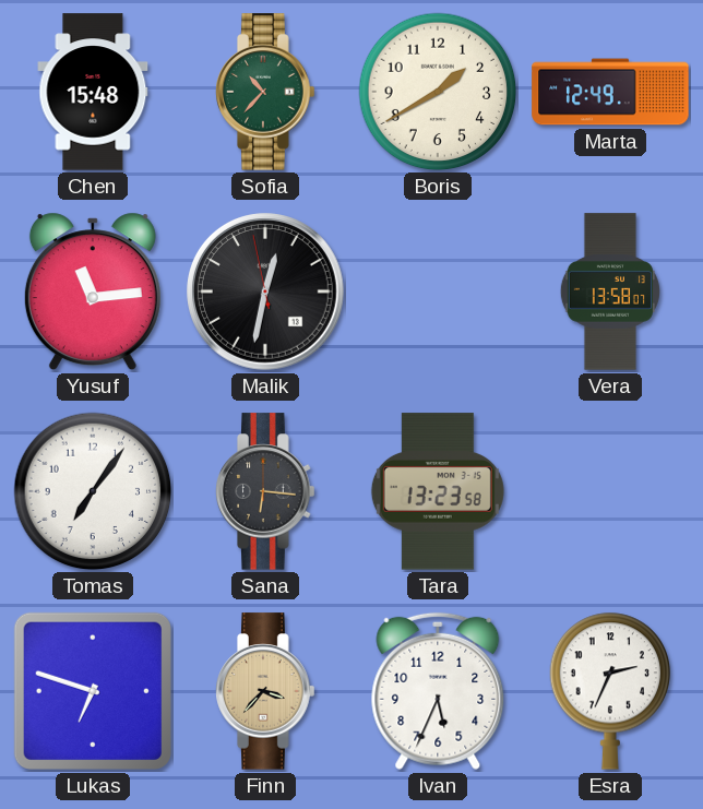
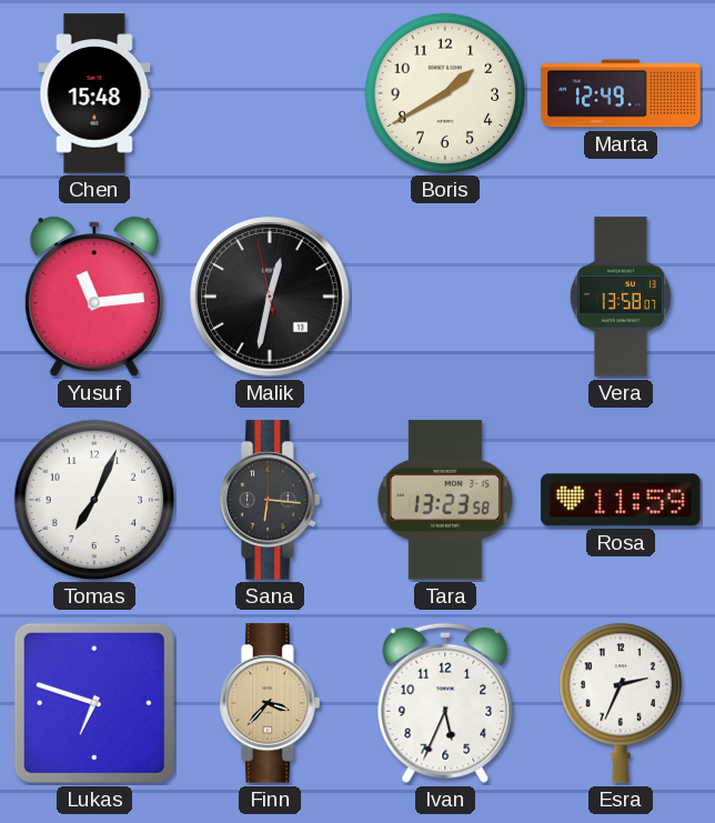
Sofia: 10:37 -> none
Tomas: 7:06 -> 7:04
Rosa: none -> 11:59
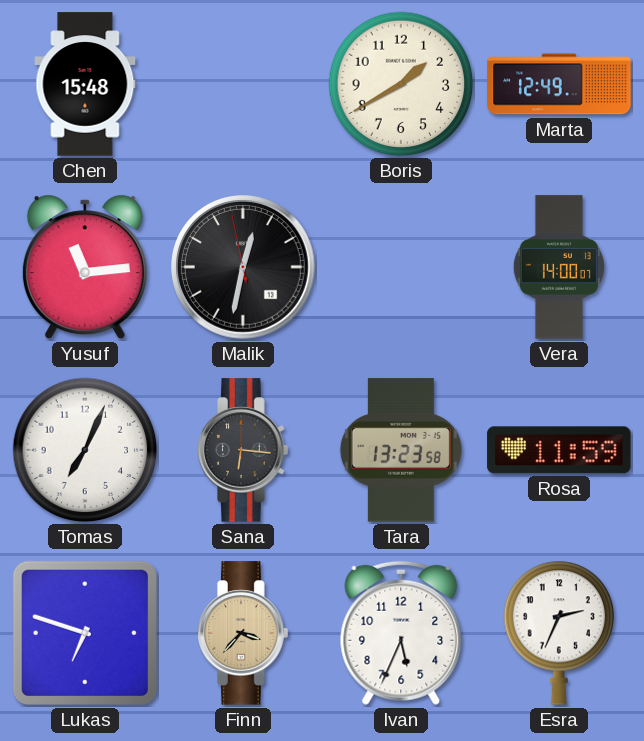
Vera: 13:58 -> 14:00
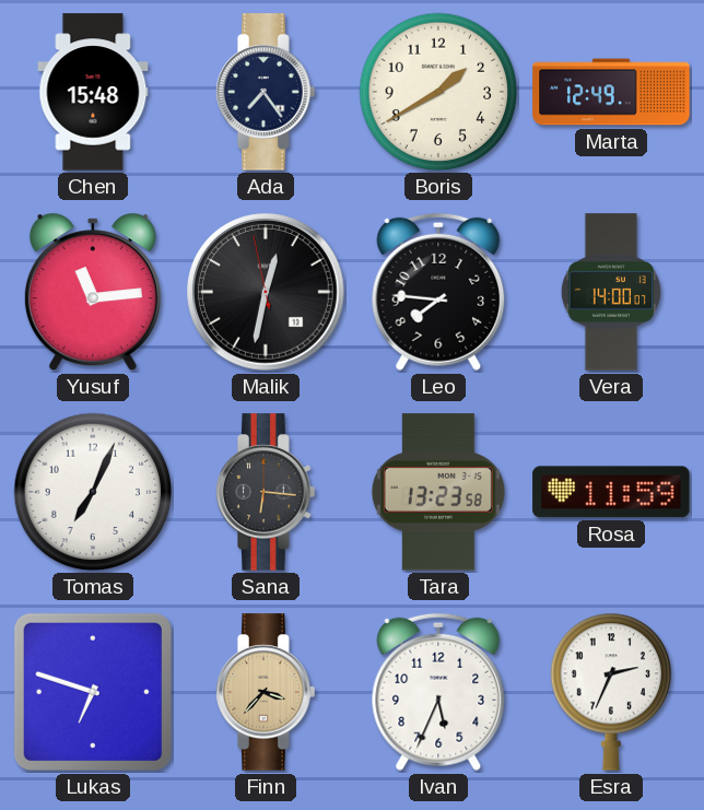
Ada: none -> 7:24
Leo: none -> 7:46
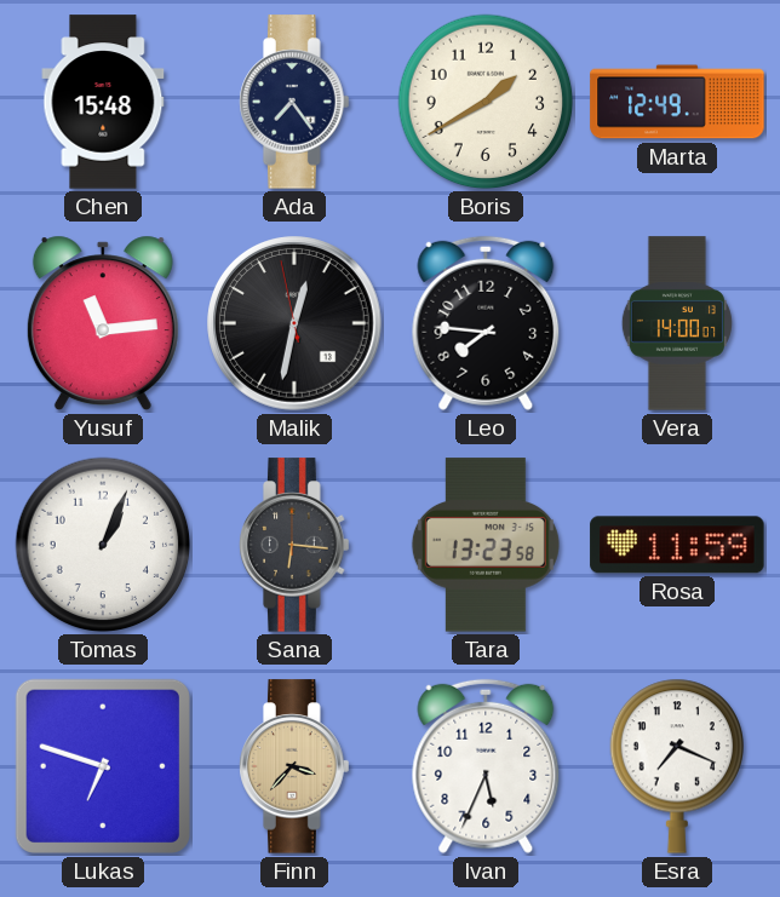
Tomas: 7:04 -> 1:04
Esra: 2:34 -> 7:19
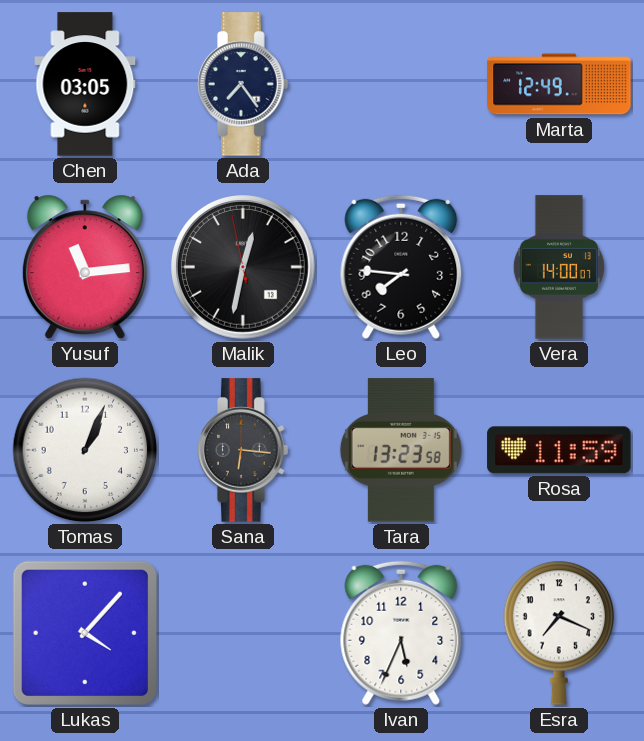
Chen: 15:48 -> 03:05
Boris: 1:40 -> none
Lukas: 6:48 -> 4:07
Finn: 3:37 -> none
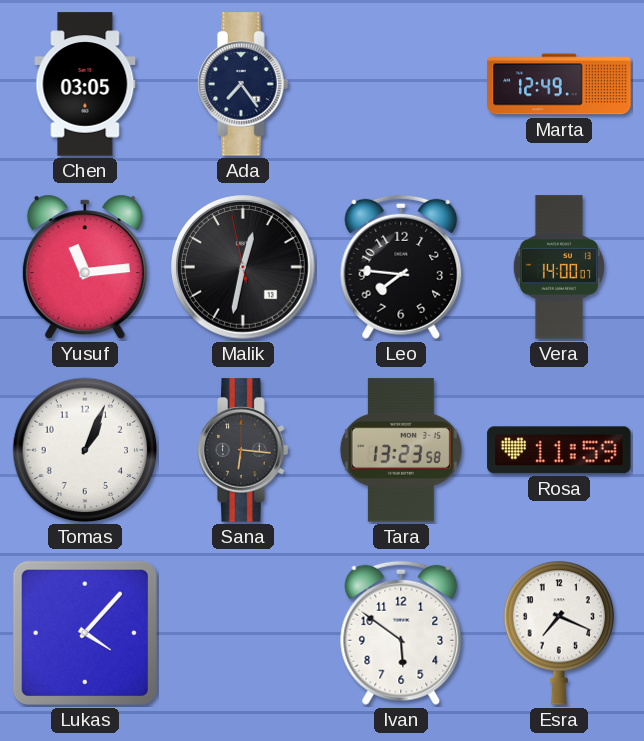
Ivan: 5:34 -> 5:51
